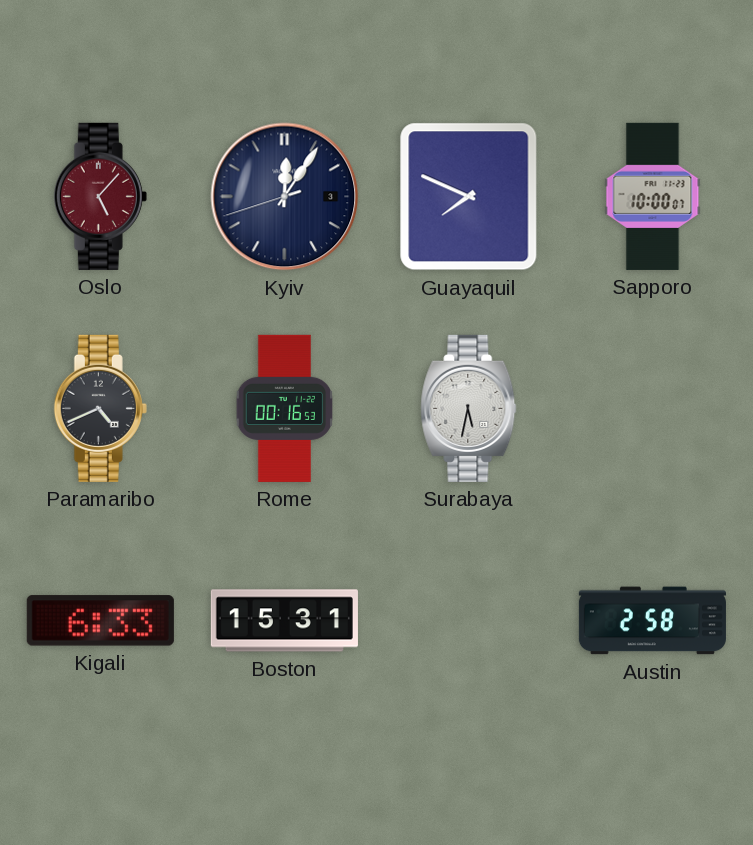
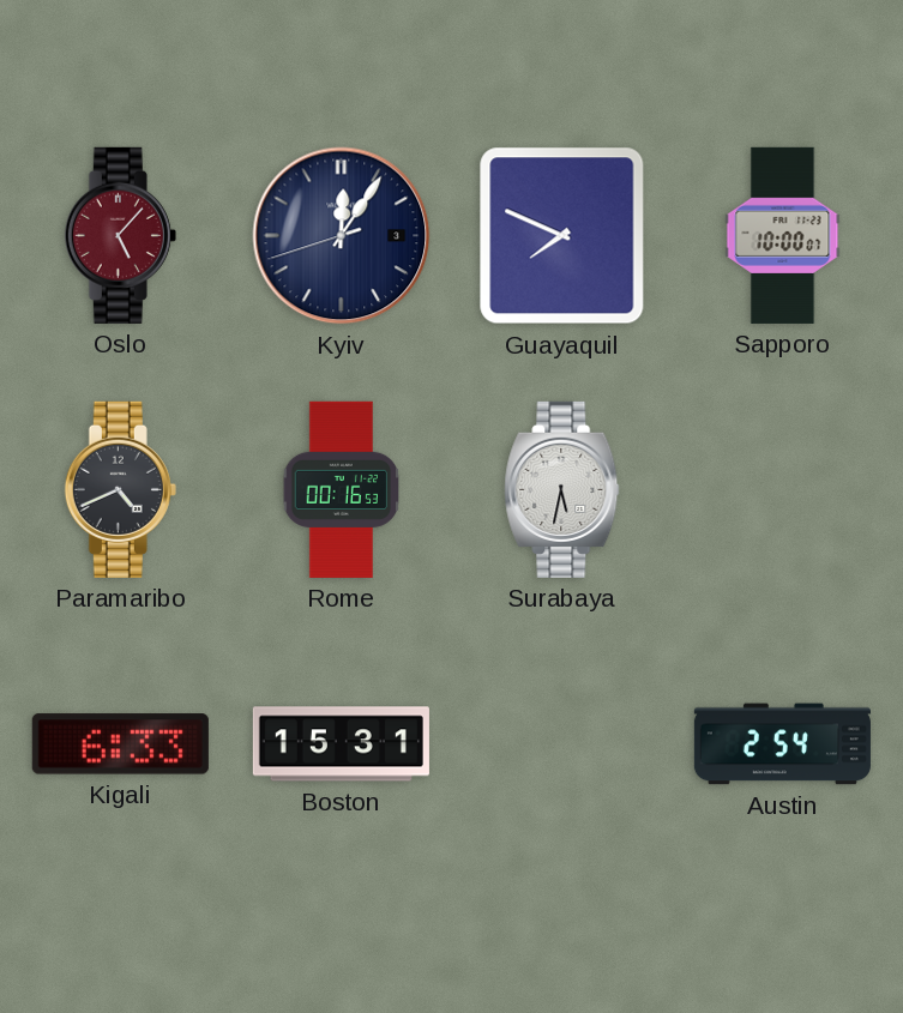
Austin: 2:58 -> 2:54
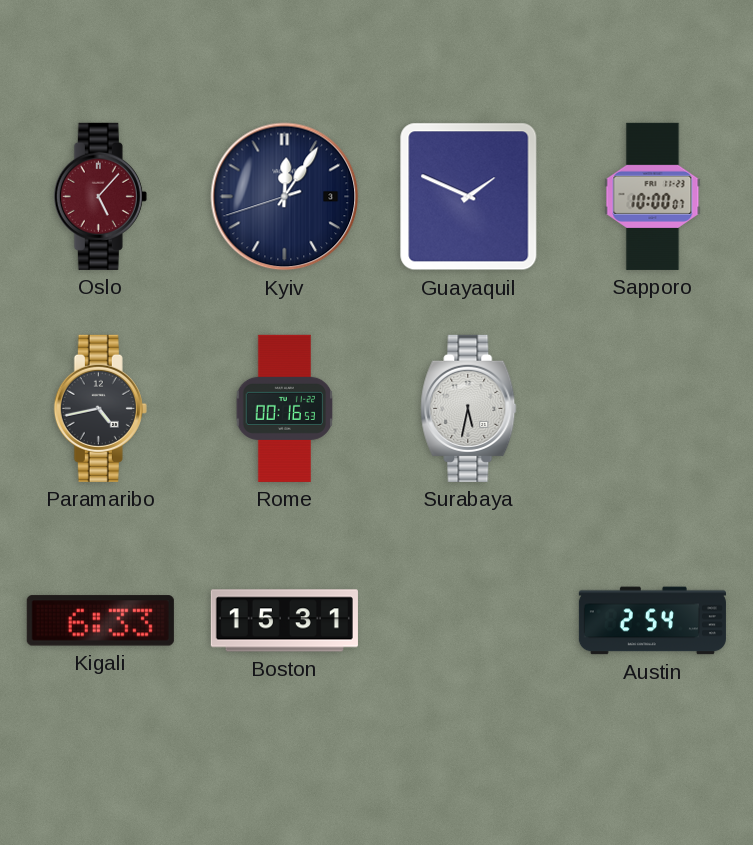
Guayaquil: 7:49 -> 1:49
Paramaribo: 4:41 -> 4:43
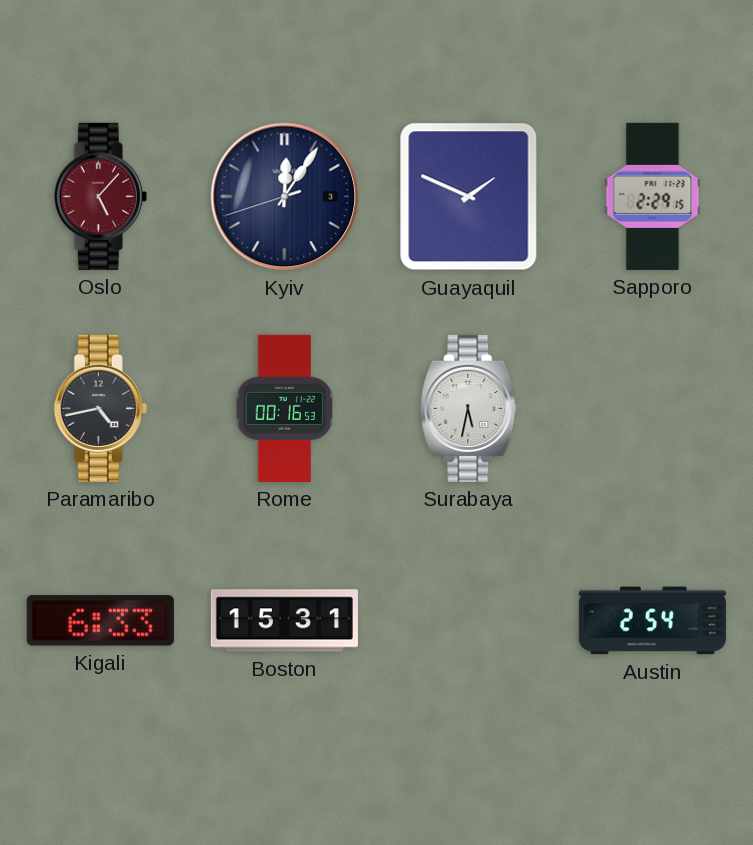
Sapporo: 10:00 -> 2:29
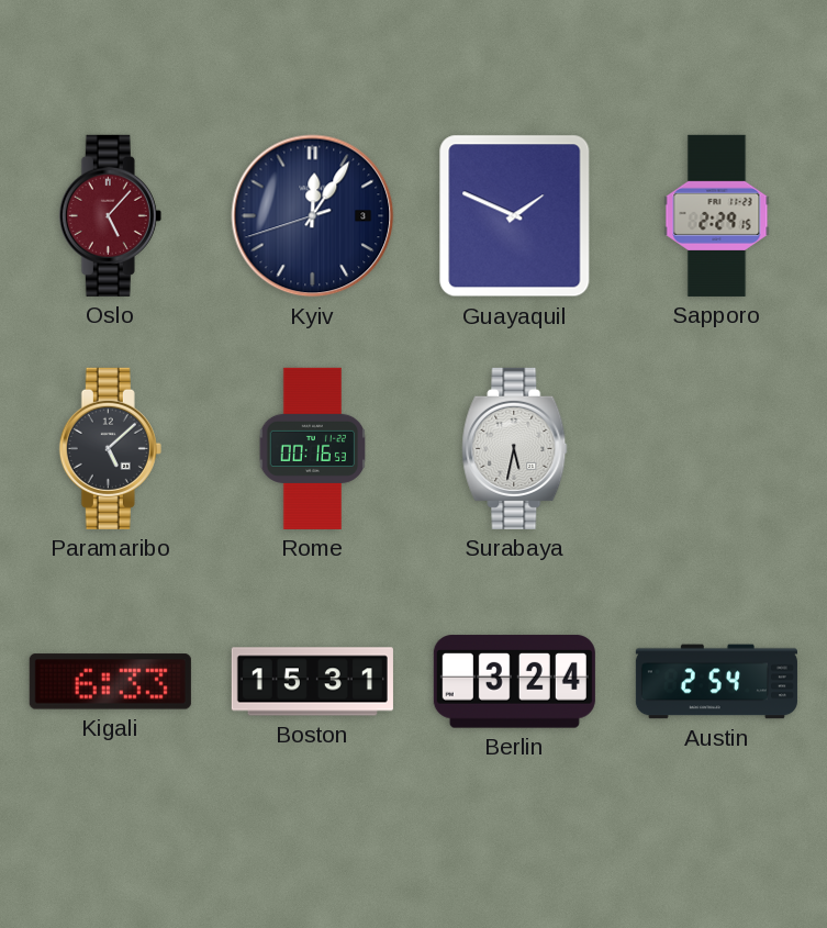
Paramaribo: 4:43 -> 5:08
Berlin: none -> 3:24
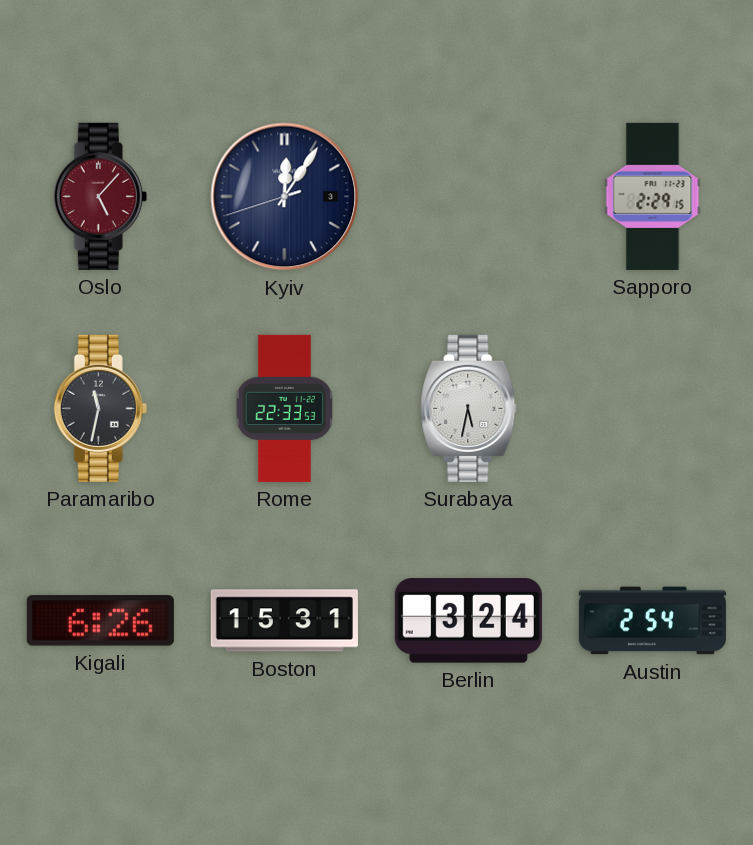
Guayaquil: 1:49 -> none
Paramaribo: 5:08 -> 11:32
Rome: 00:16 -> 22:33
Kigali: 6:33 -> 6:26
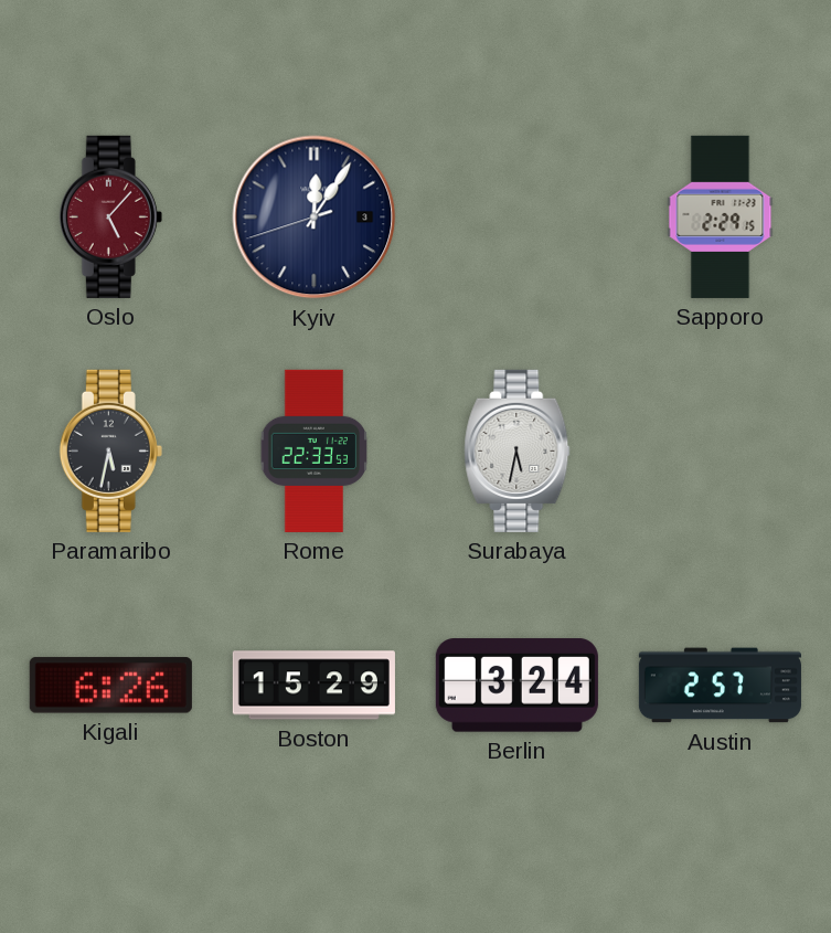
Paramaribo: 11:32 -> 5:32
Boston: 15:31 -> 15:29
Austin: 2:54 -> 2:57
